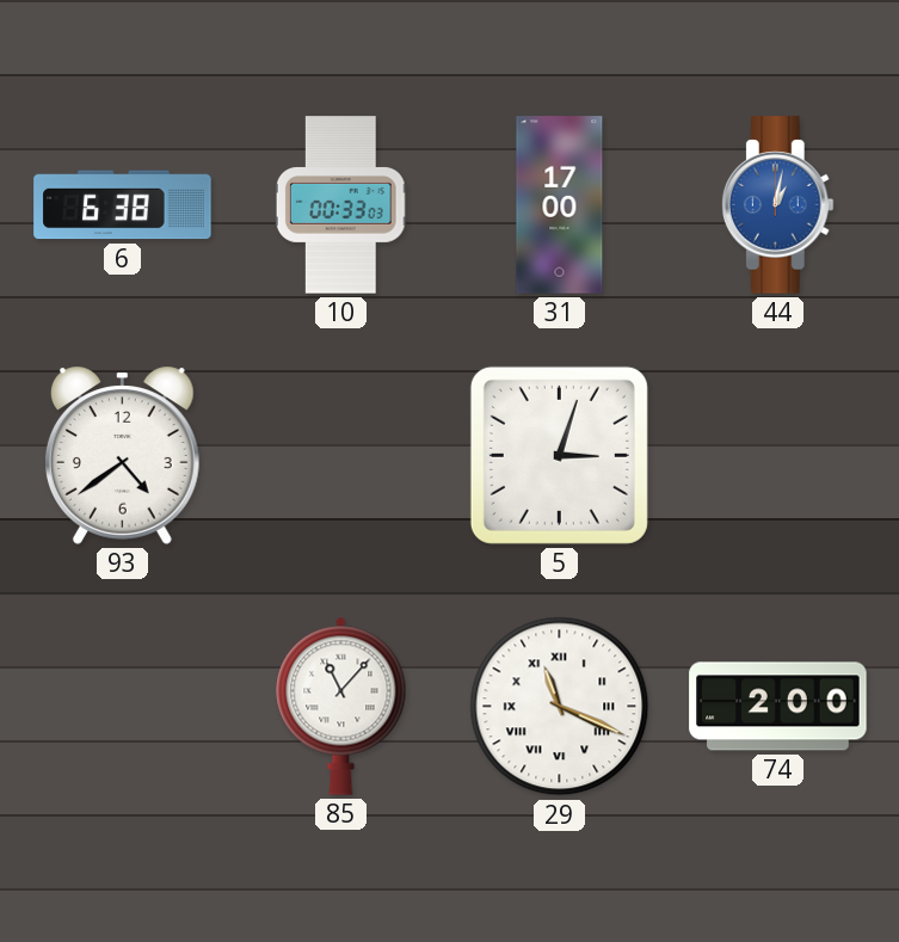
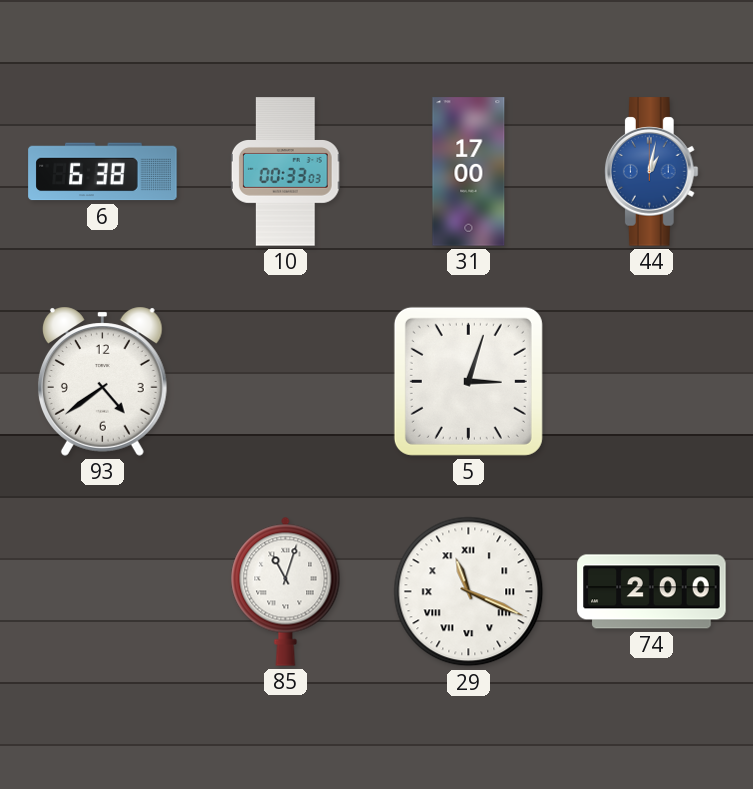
85: 11:07 -> 11:03
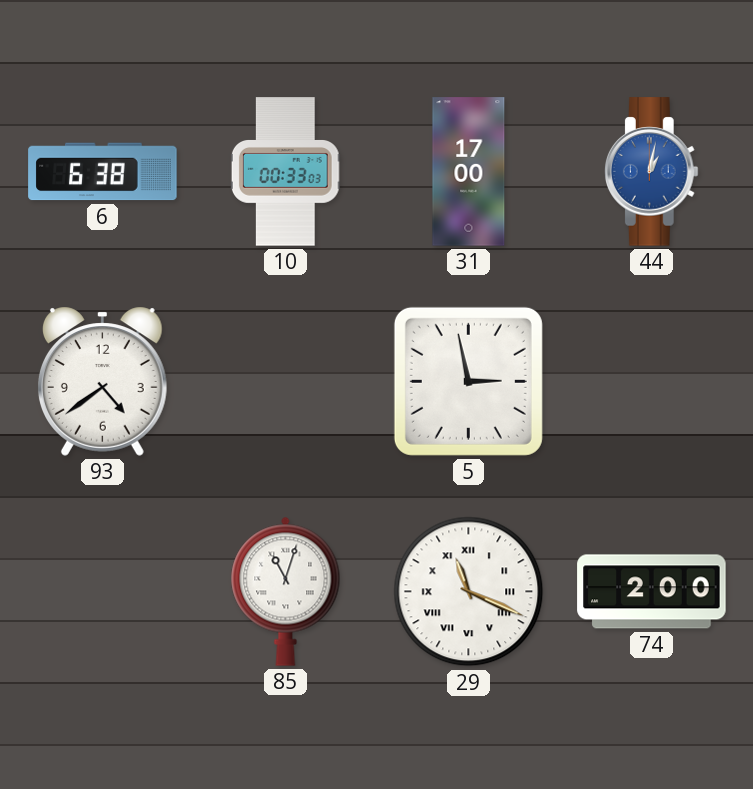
5: 3:03 -> 2:58
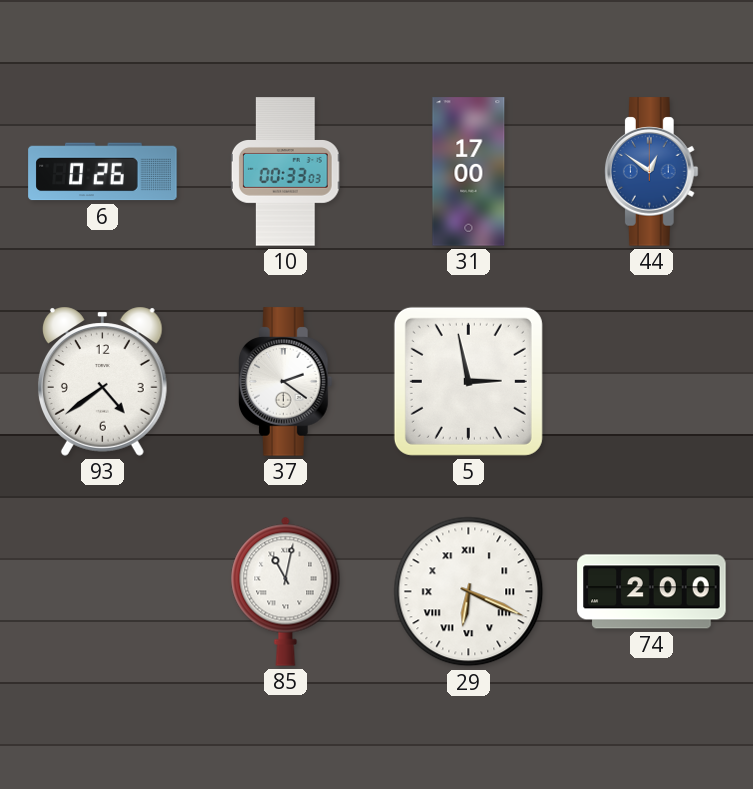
6: 6:38 -> 0:26
44: 1:02 -> 12:51
37: none -> 2:21
85: 11:03 -> 11:02
29: 11:19 -> 6:19
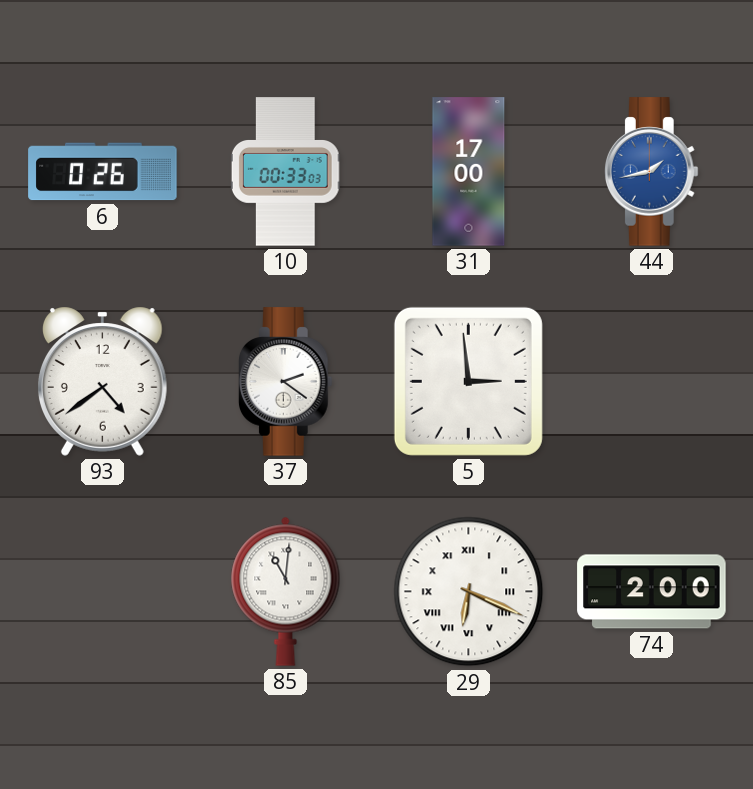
44: 12:51 -> 1:43
5: 2:58 -> 2:59
85: 11:02 -> 11:01
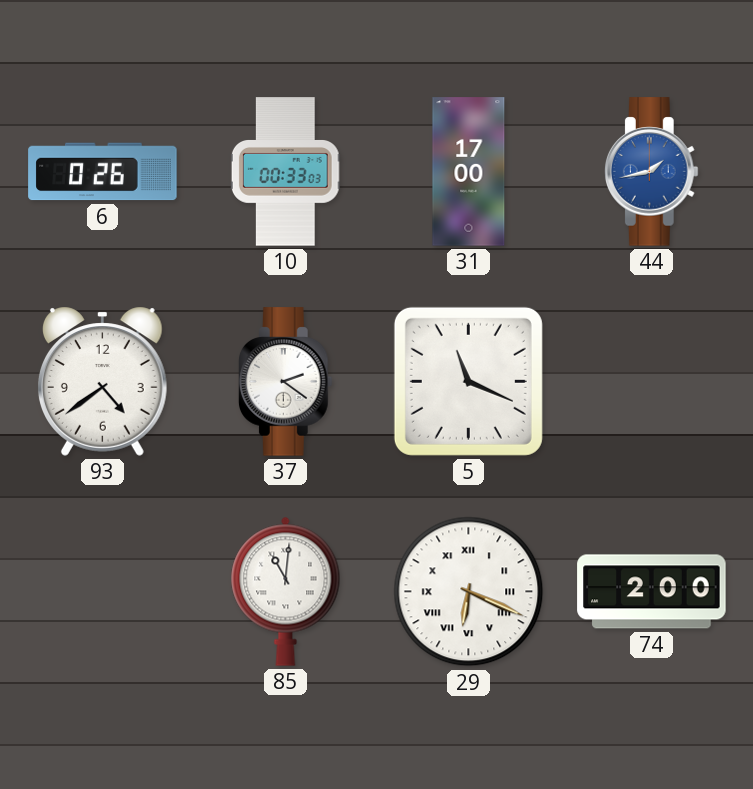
5: 2:59 -> 11:19
